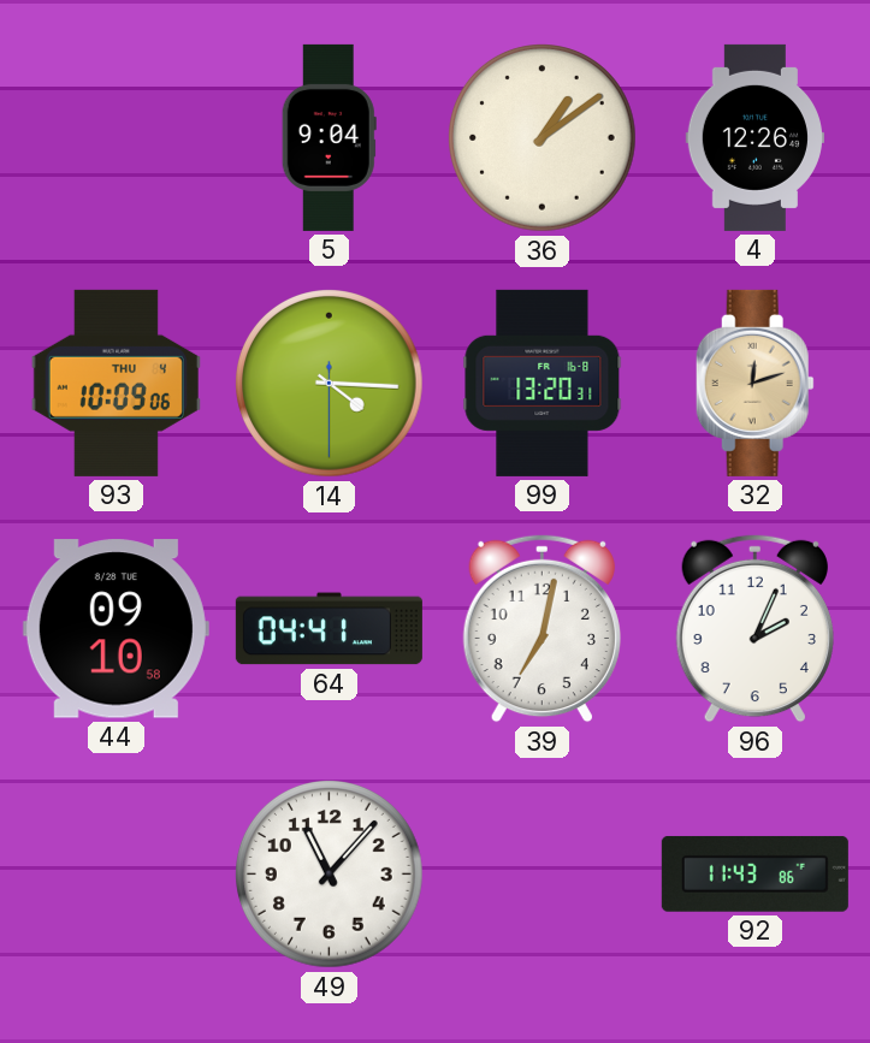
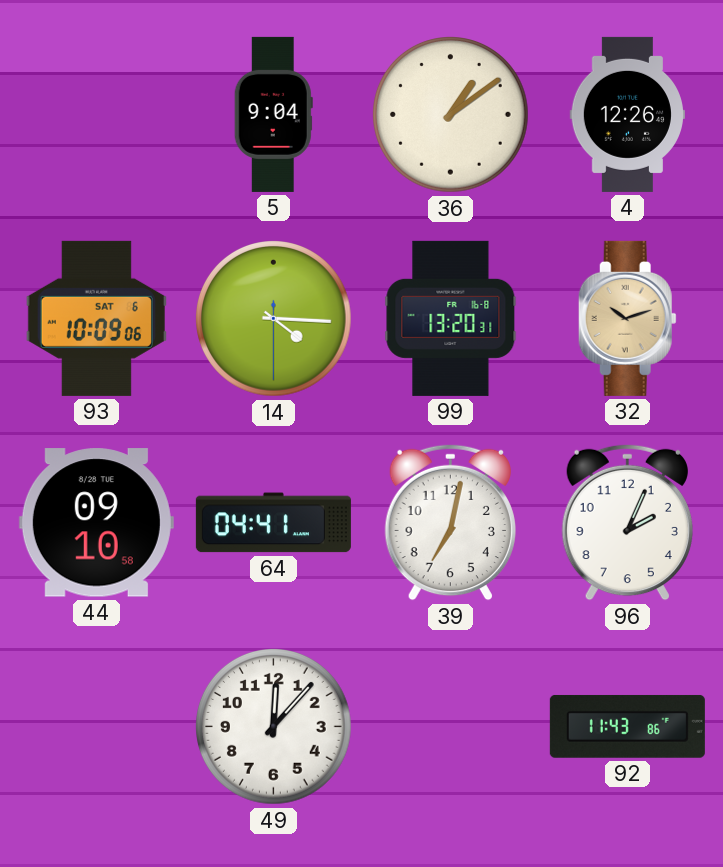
93 date: THU 4 -> SAT 6
32: 12:12 -> 10:12
49: 11:07 -> 12:07
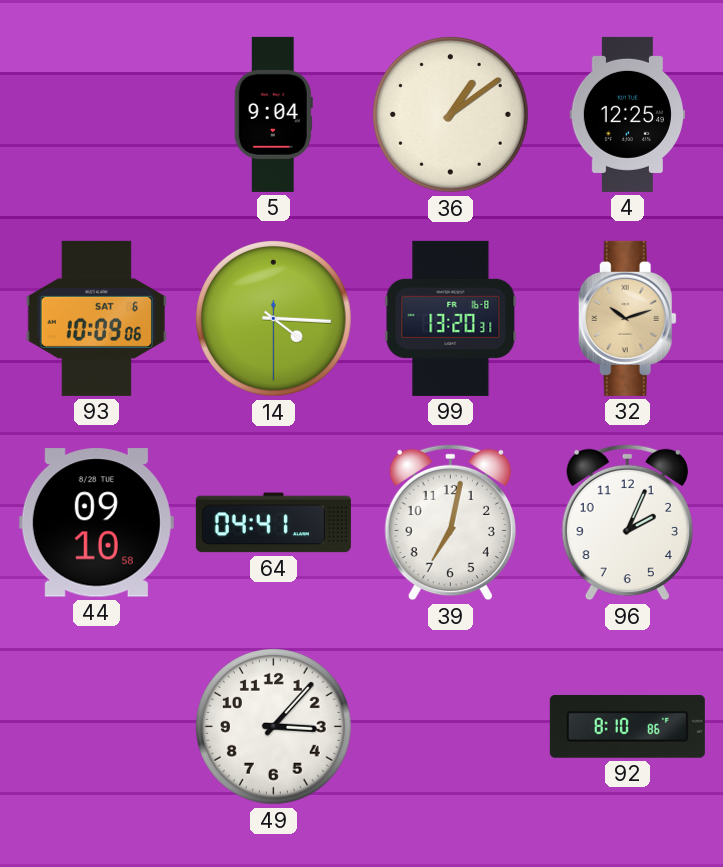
4: 12:26 -> 12:25
49: 12:07 -> 3:07
92: 11:43 -> 8:10
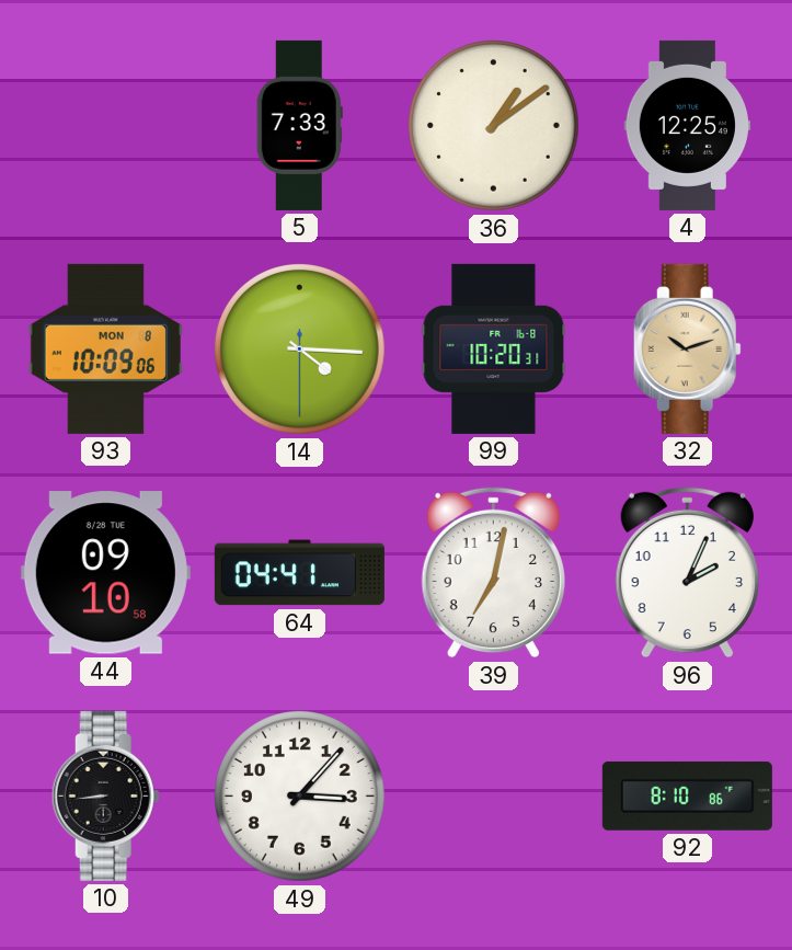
5: 9:04 -> 7:33
93 date: SAT 6 -> MON 8
99: 13:20 -> 10:20
10: none -> 8:44
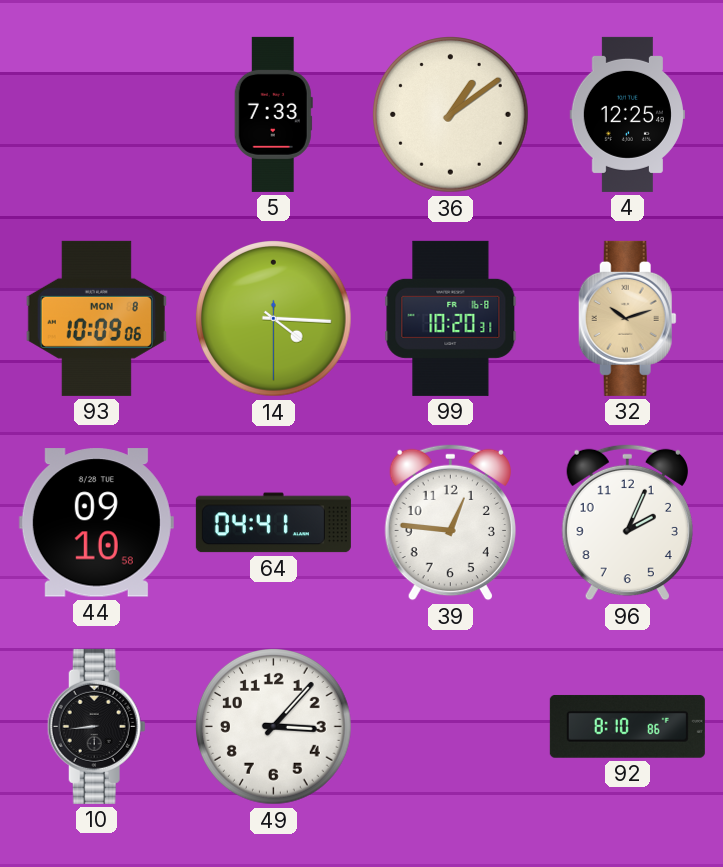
39: 7:02 -> 12:46
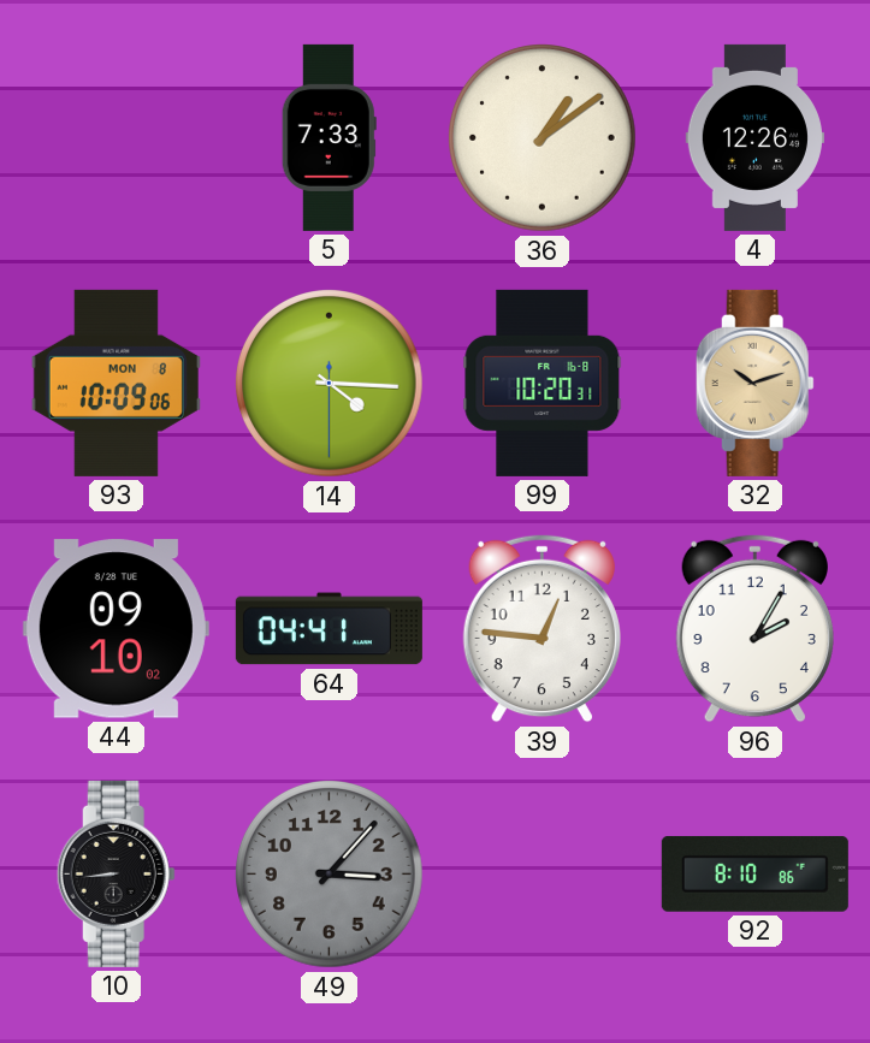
4: 12:25 -> 12:26
44: 09:10:58 -> 09:10:02
96: 2:04 -> 2:05
49 dial: white -> grey
